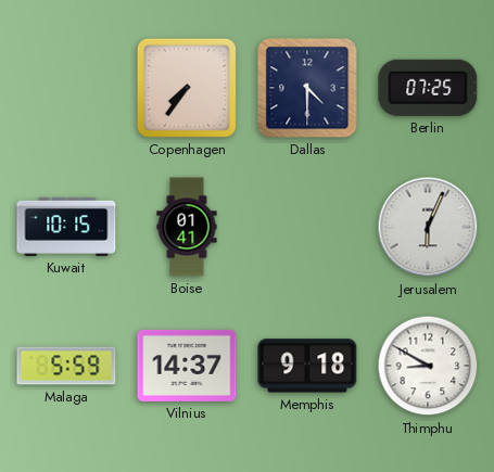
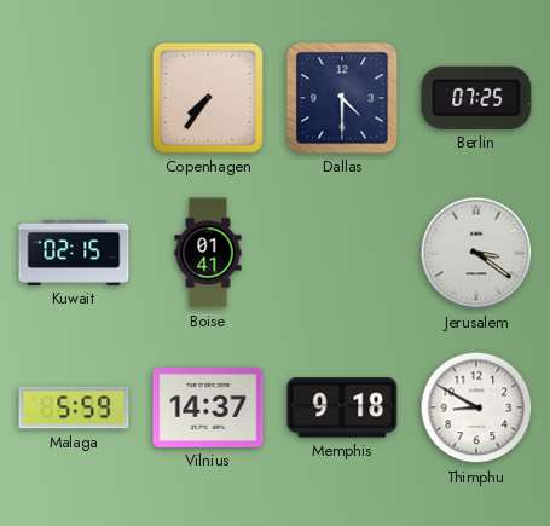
Kuwait: 10:15 -> 02:15
Jerusalem: 6:04 -> 3:21
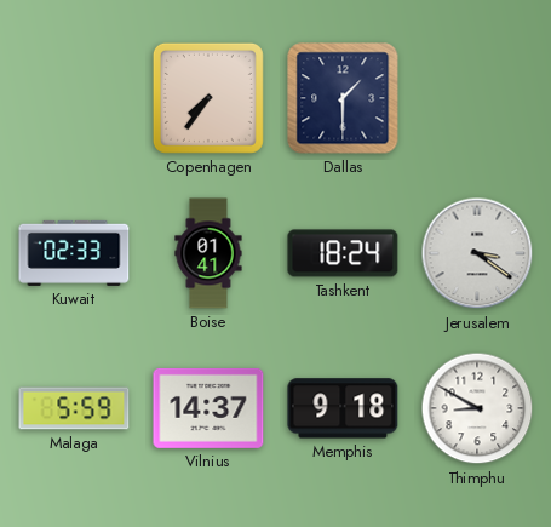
Dallas: 4:30 -> 1:30
Berlin: 07:25 -> none
Kuwait: 02:15 -> 02:33
Tashkent: none -> 18:24
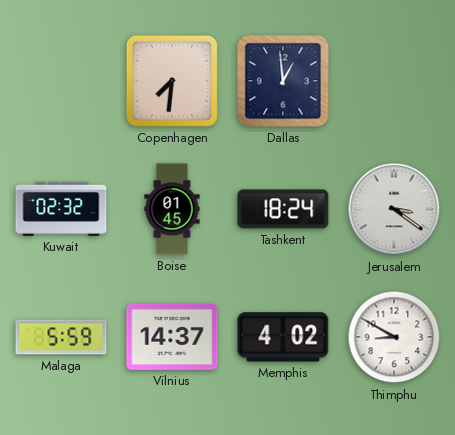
Copenhagen: 7:36 -> 7:31
Dallas: 1:30 -> 12:59
Kuwait: 02:33 -> 02:32
Boise: 01:41 -> 01:45
Memphis: 9:18 -> 4:02
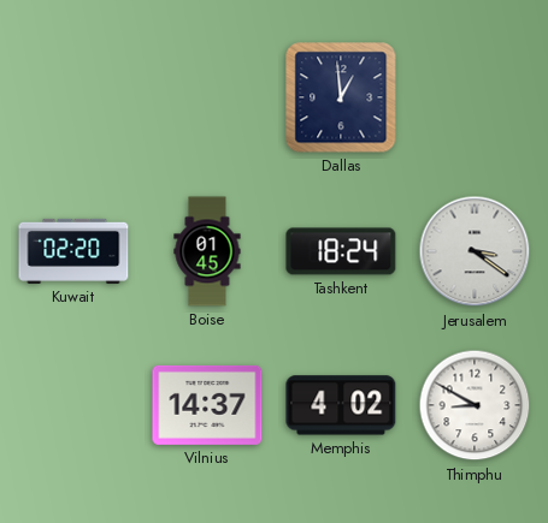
Copenhagen: 7:31 -> none
Kuwait: 02:32 -> 02:20
Malaga: 5:59 -> none
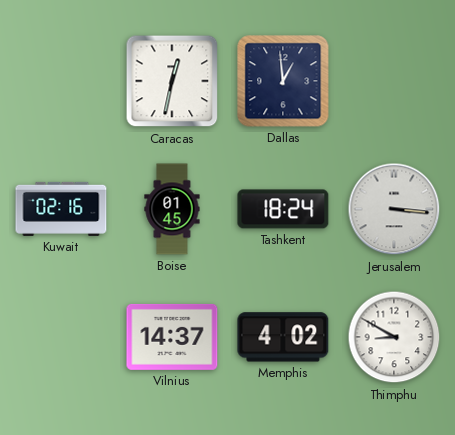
Caracas: none -> 12:32
Kuwait: 02:20 -> 02:16
Jerusalem: 3:21 -> 3:16
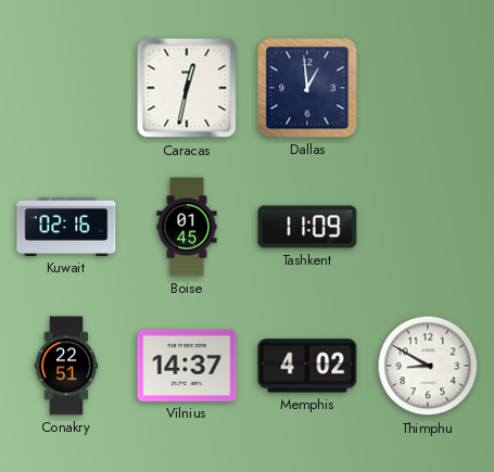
Tashkent: 18:24 -> 11:09
Jerusalem: 3:16 -> none
Conakry: none -> 22:51
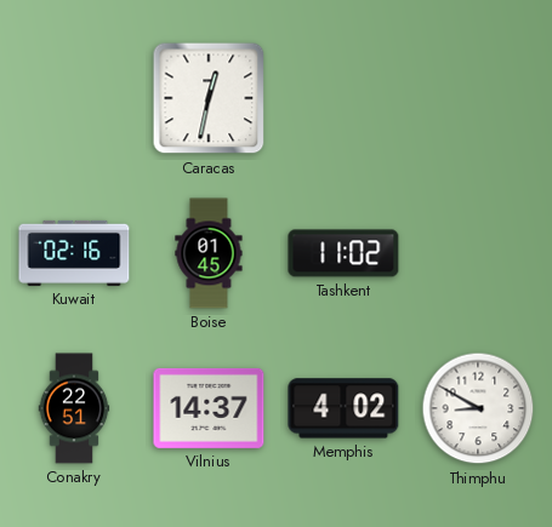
Dallas: 12:59 -> none
Tashkent: 11:09 -> 11:02
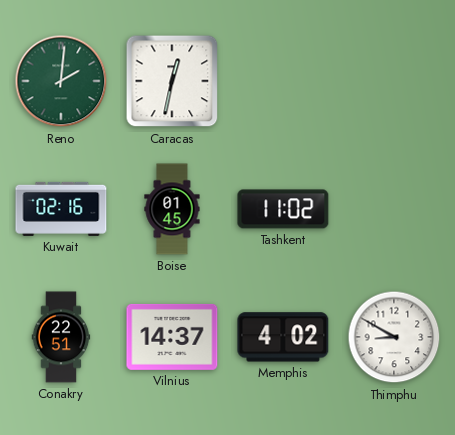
Reno: none -> 2:01
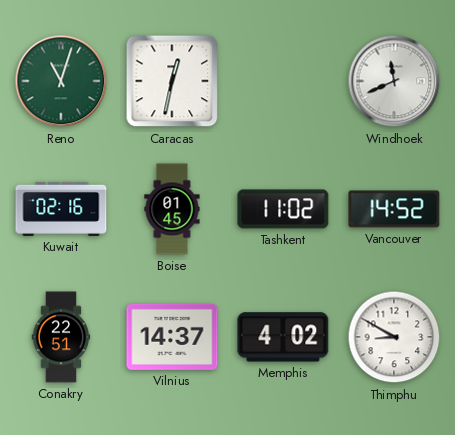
Reno: 2:01 -> 11:03
Windhoek: none -> 11:41
Vancouver: none -> 14:52
